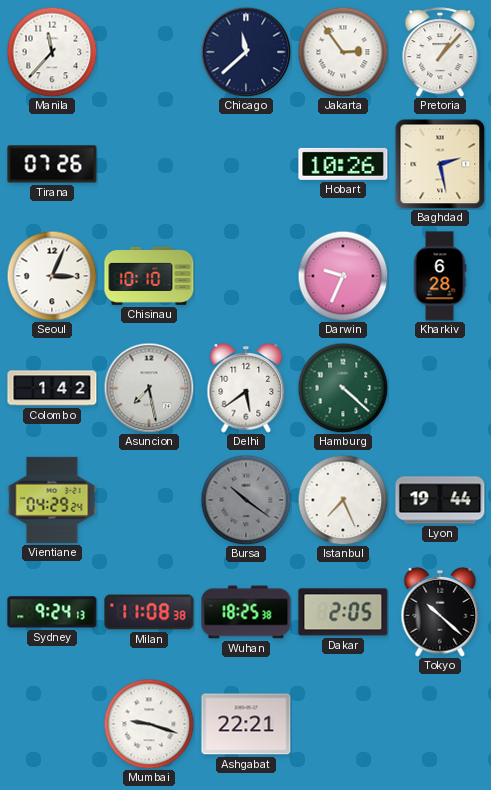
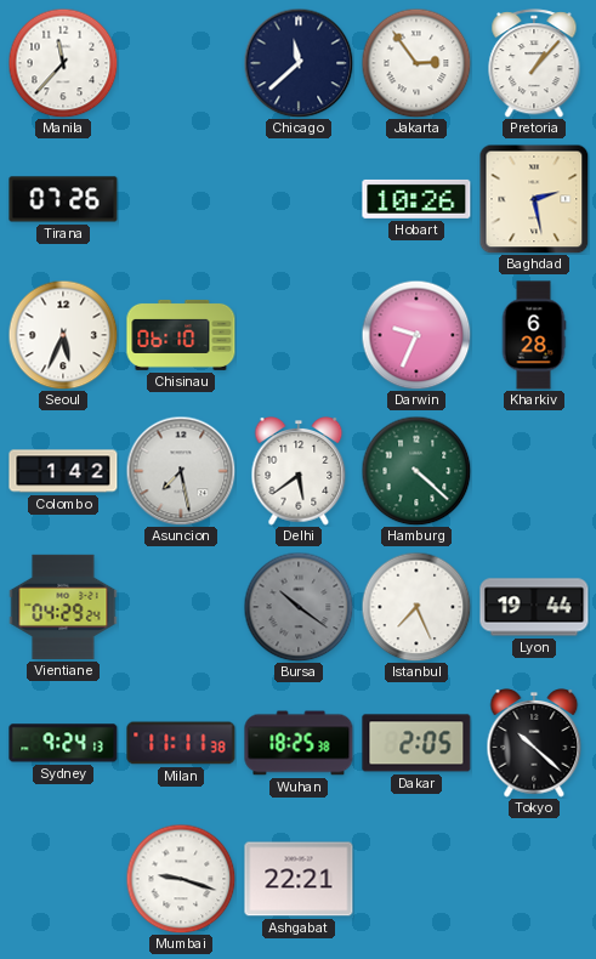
Seoul: 3:04 -> 5:34
Chisinau: 10:10 -> 06:10
Milan: 11:08 -> 11:11
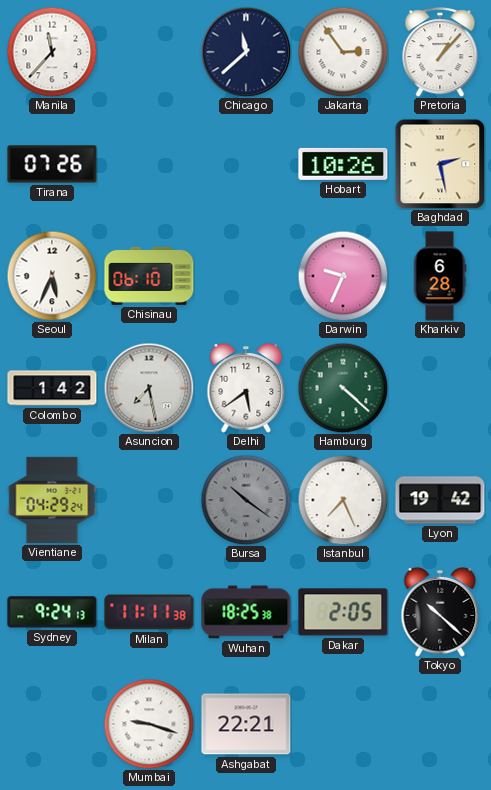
Lyon: 19:44 -> 19:42
